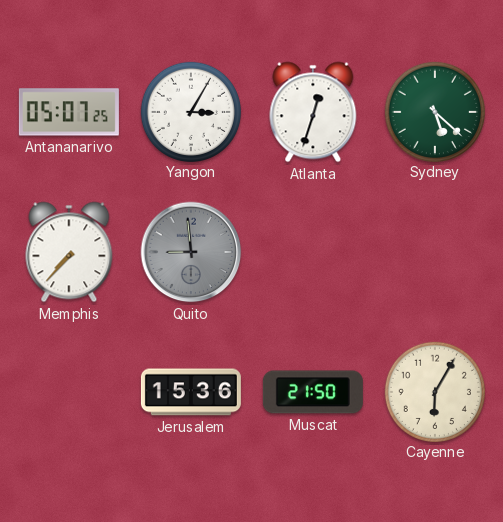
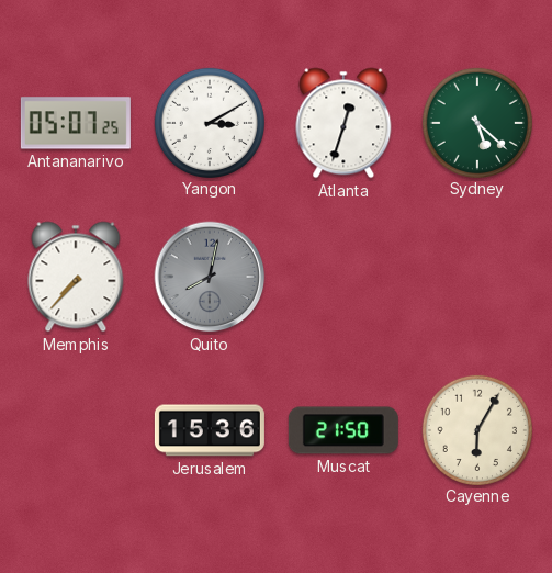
Yangon: 3:05 -> 3:10
Quito: 8:59 -> 8:02
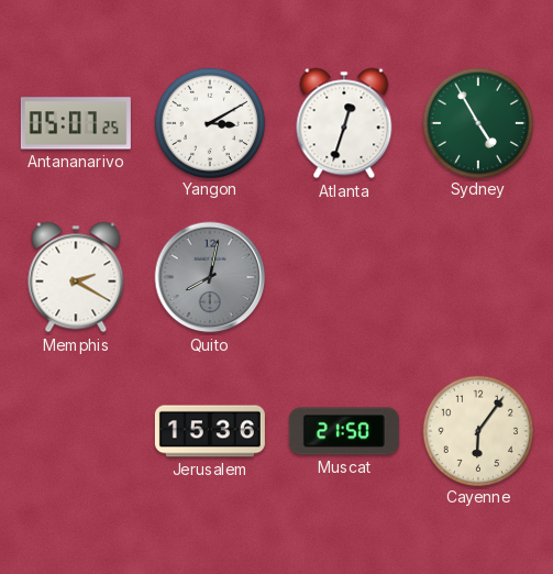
Sydney: 5:22 -> 4:55
Memphis: 7:37 -> 2:20
Cayenne: 6:05 -> 6:06
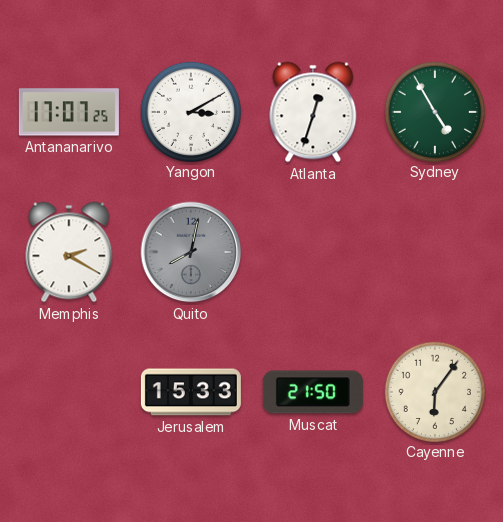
Antananarivo: 05:07 -> 17:07
Jerusalem: 15:36 -> 15:33
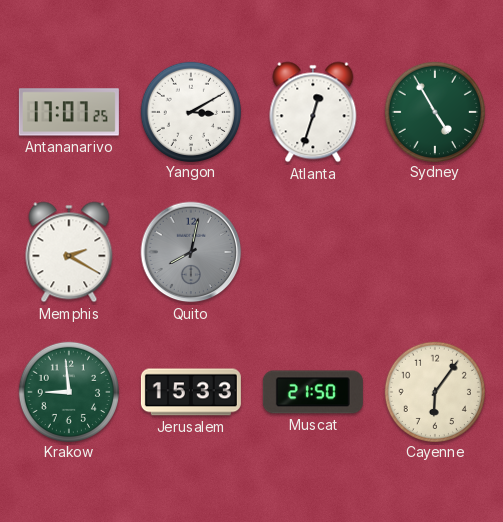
Krakow: none -> 8:59
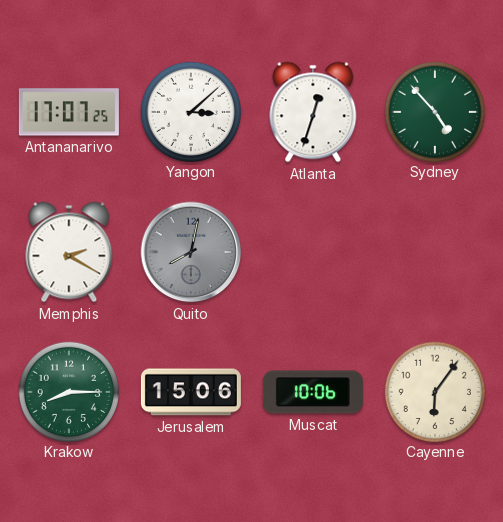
Yangon: 3:10 -> 3:08
Sydney: 4:55 -> 4:53
Krakow: 8:59 -> 8:15
Jerusalem: 15:33 -> 15:06
Muscat: 21:50 -> 10:06
